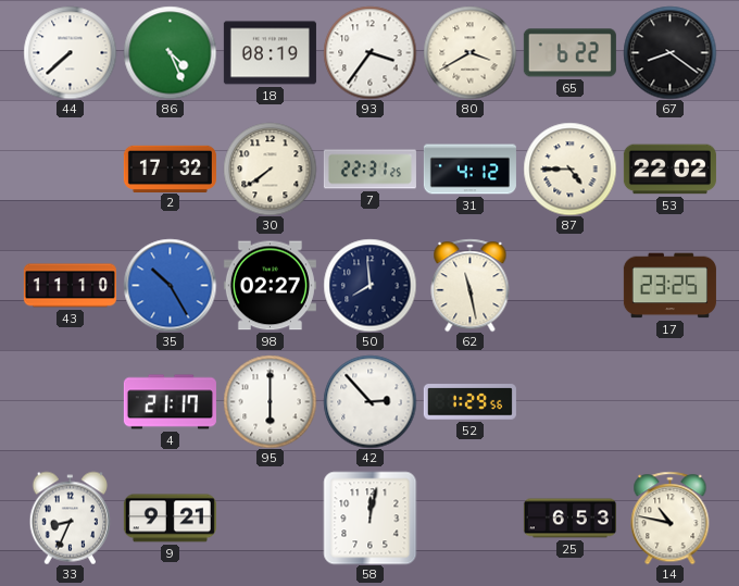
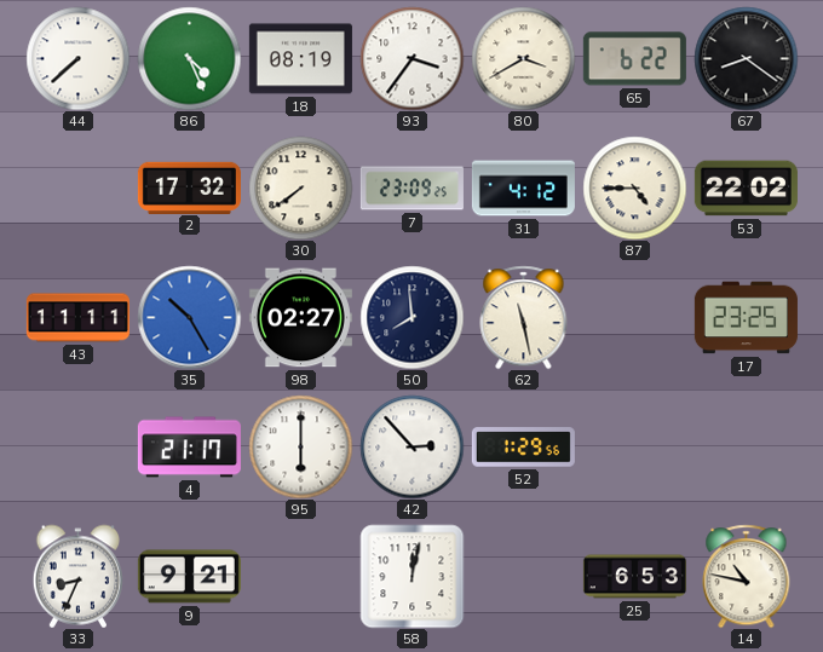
7: 22:31 -> 23:09
43: 11:10 -> 11:11
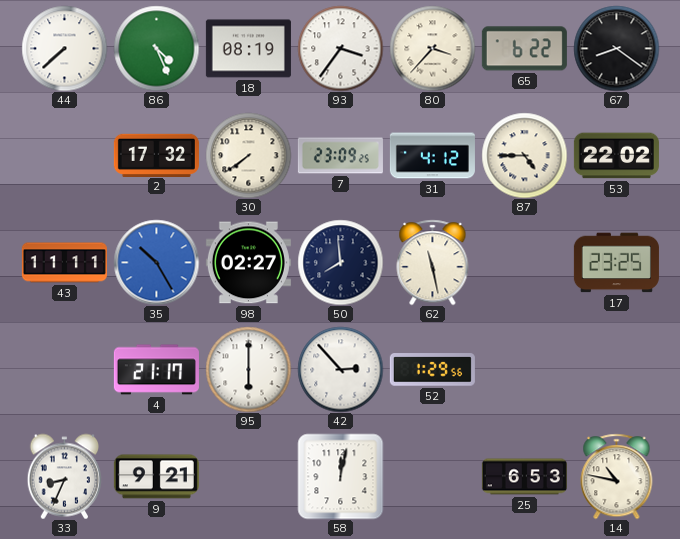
80: 3:40 -> 3:37
